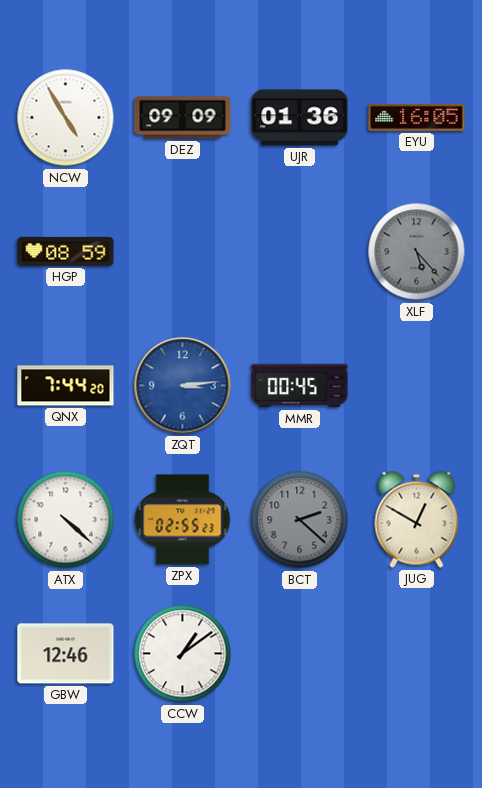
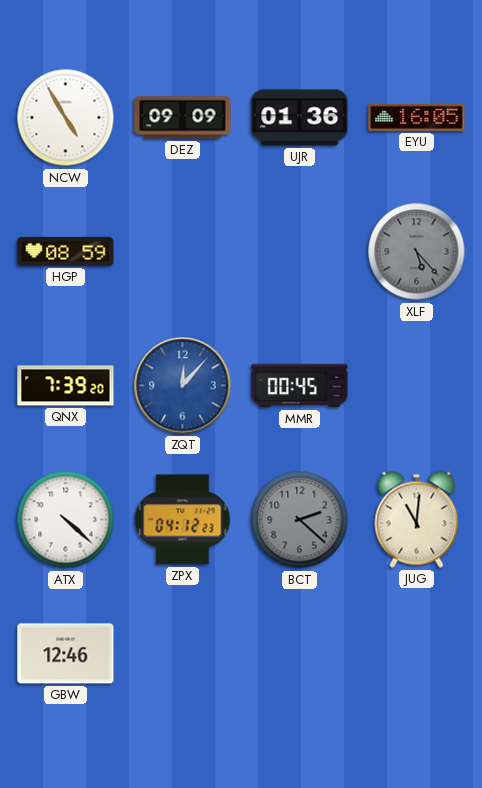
QNX: 7:44 -> 7:39
ZQT: 3:14 -> 12:07
ZPX: 02:55 -> 04:12
JUG: 12:50 -> 11:01
CCW: 1:09 -> none
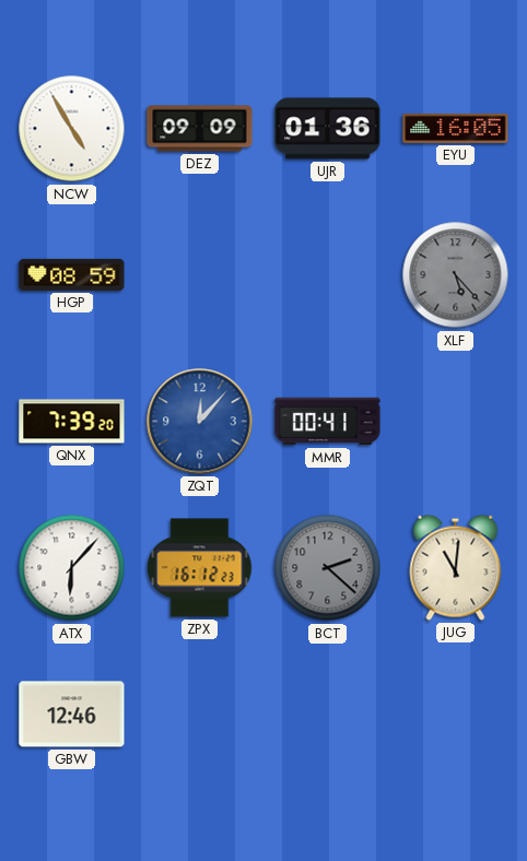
MMR: 00:45 -> 00:41
ATX: 4:22 -> 6:07
ZPX: 04:12 -> 16:12
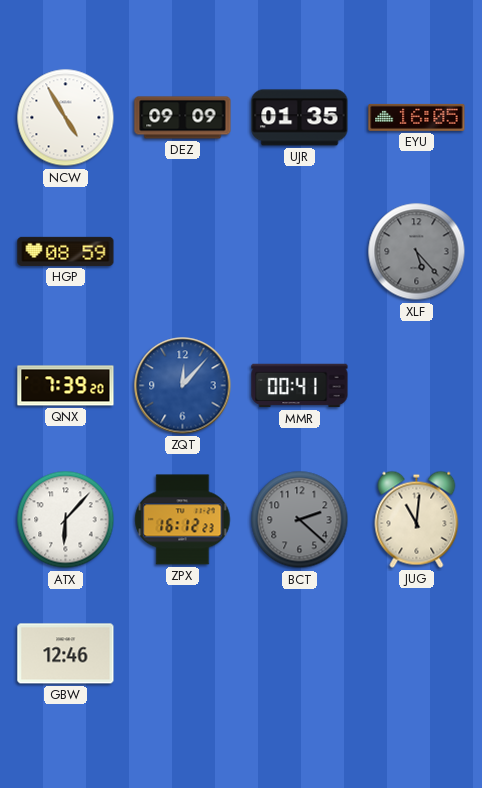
UJR: 01:36 -> 01:35
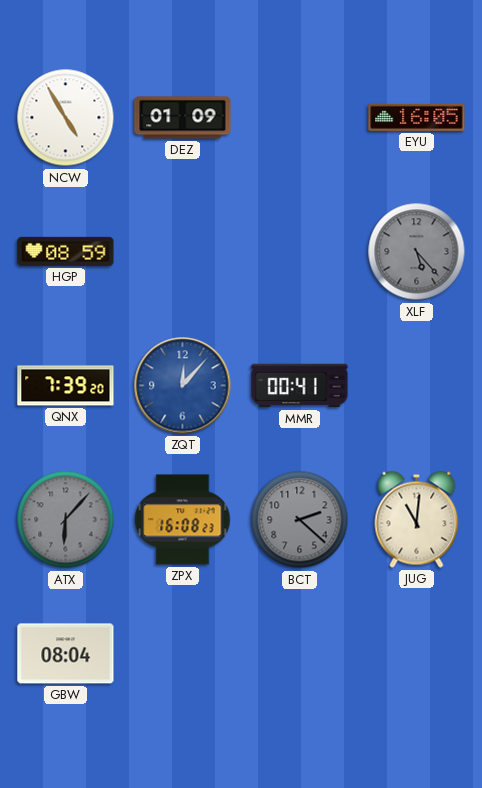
DEZ: 09:09 -> 01:09
UJR: 01:35 -> none
ATX dial: white -> grey
ZPX: 16:12 -> 16:08
GBW: 12:46 -> 08:04
